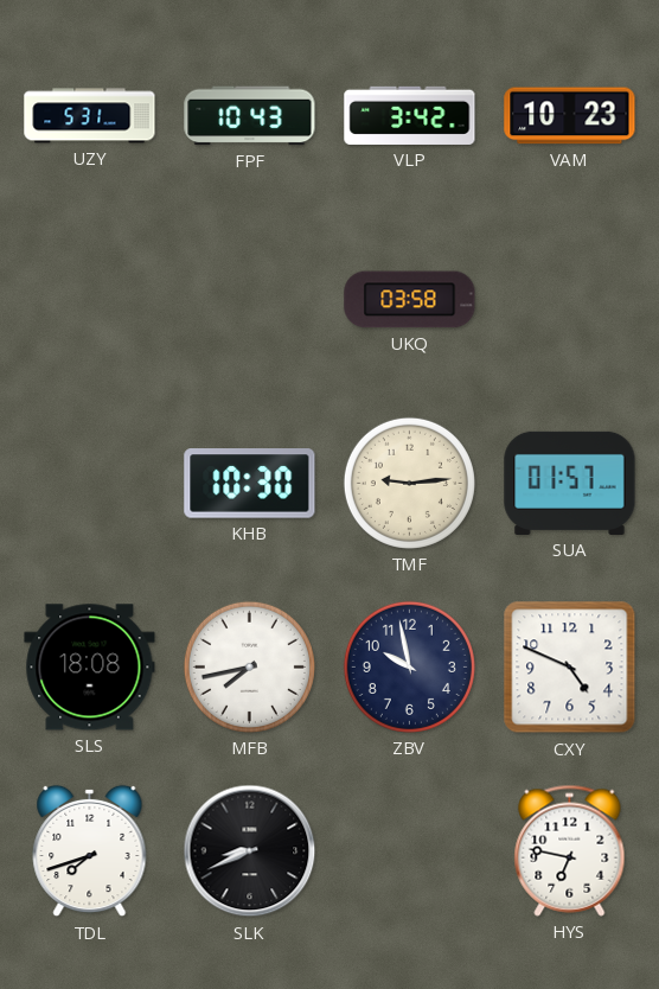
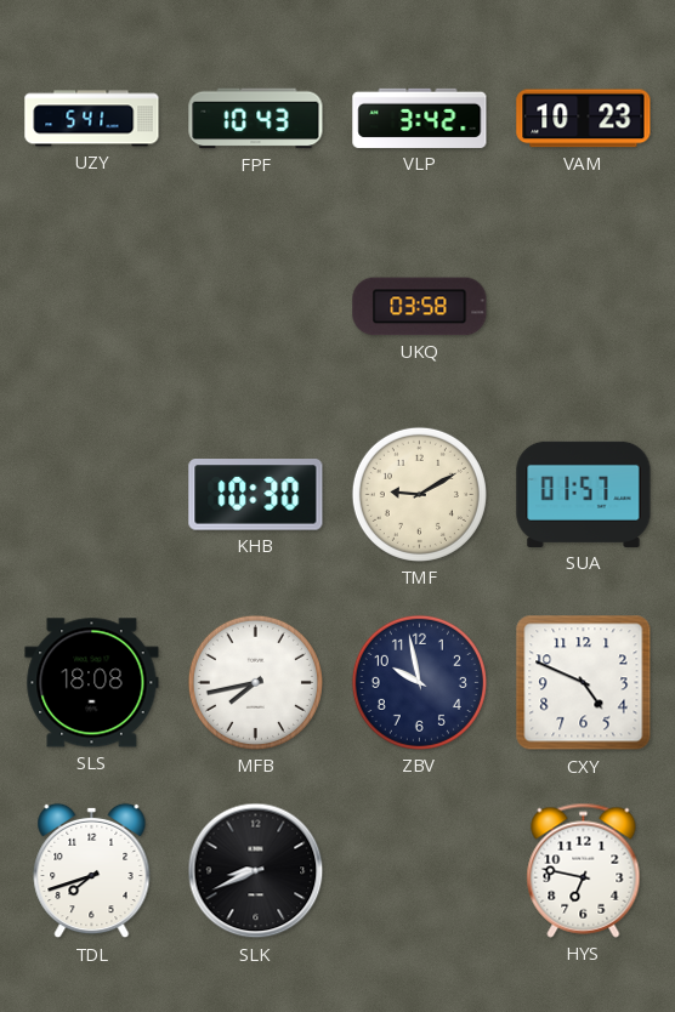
UZY: 5:31 -> 5:41
TMF: 9:14 -> 9:10
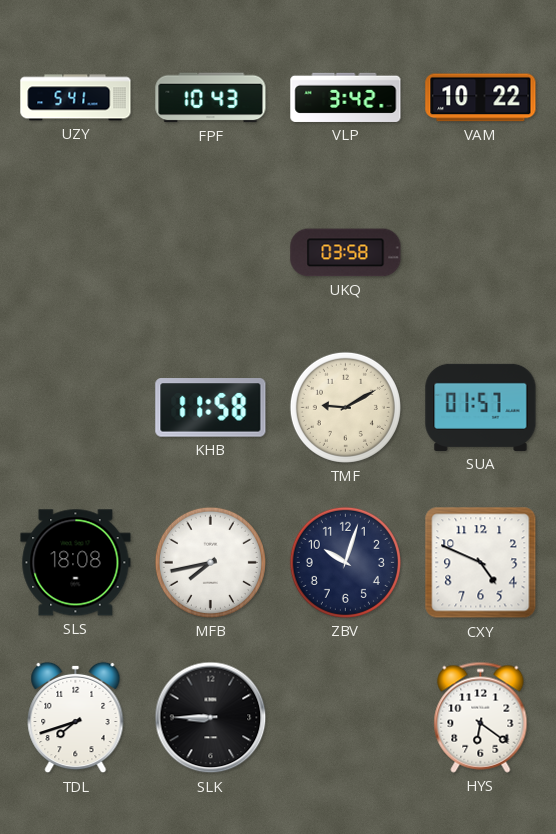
VAM: 10:23 -> 10:22
KHB: 10:30 -> 11:58
ZBV: 9:58 -> 10:03
SLK: 8:41 -> 8:45
HYS: 6:47 -> 6:21
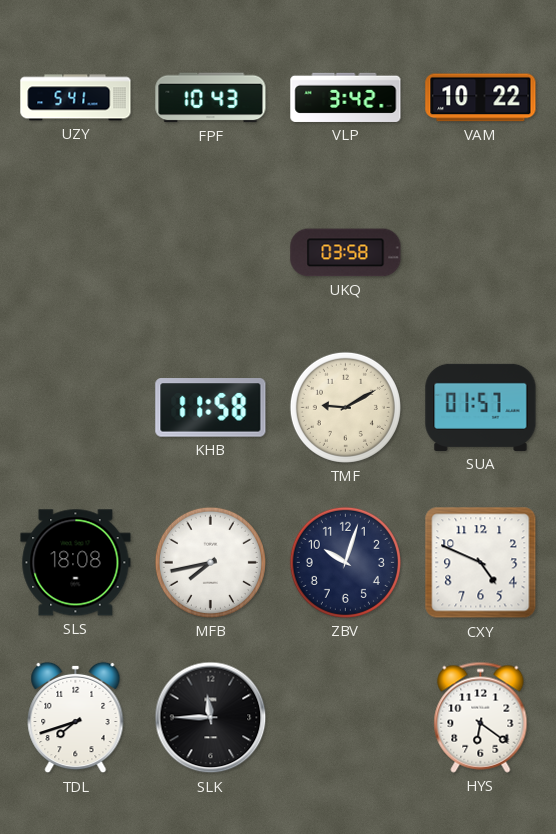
SLK: 8:45 -> 11:45
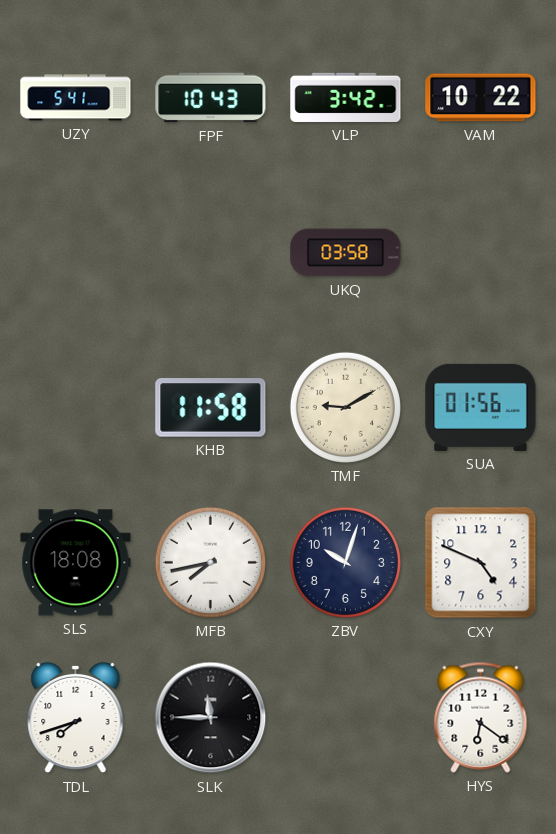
SUA: 01:57 -> 01:56
